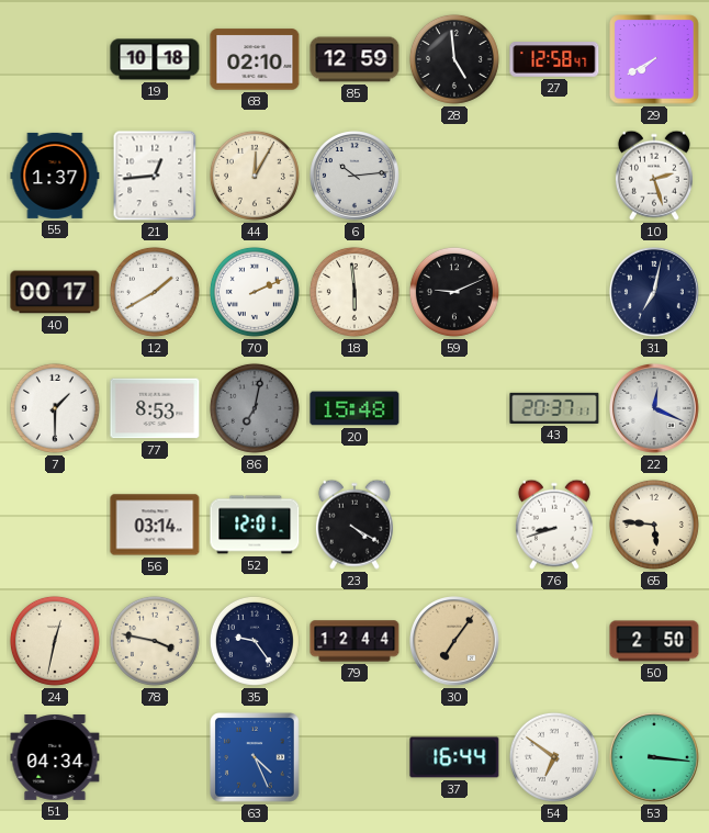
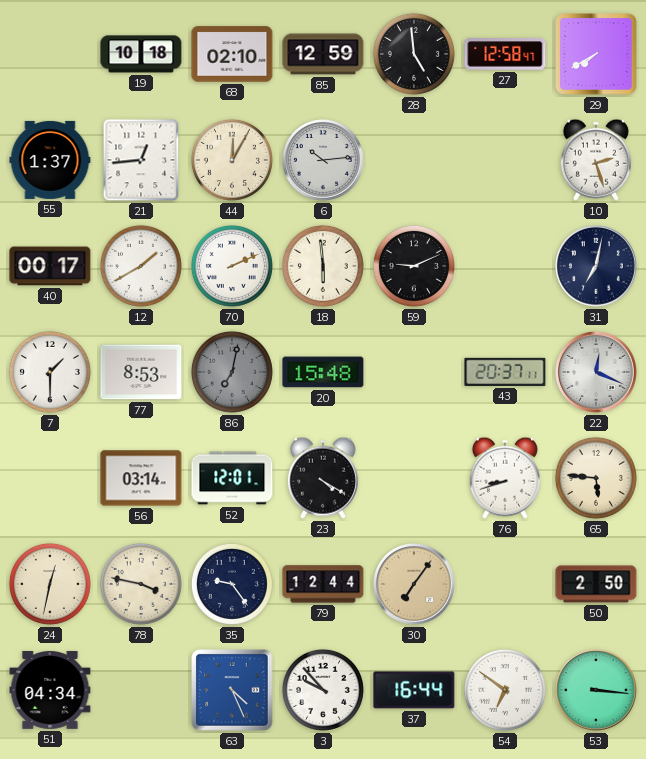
3: none -> 9:53
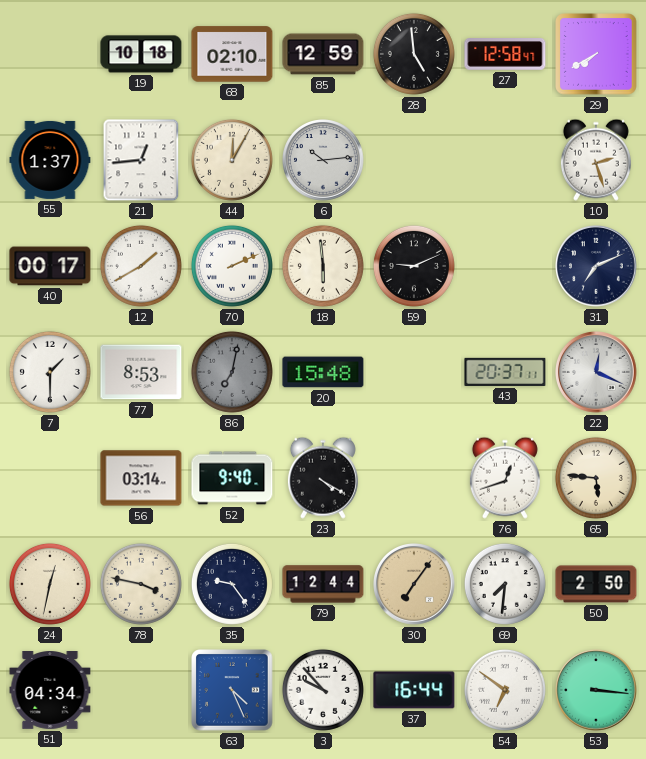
31: 7:02 -> 7:11
52: 12:01 -> 9:40
76: 8:42 -> 12:42
69: none -> 7:31
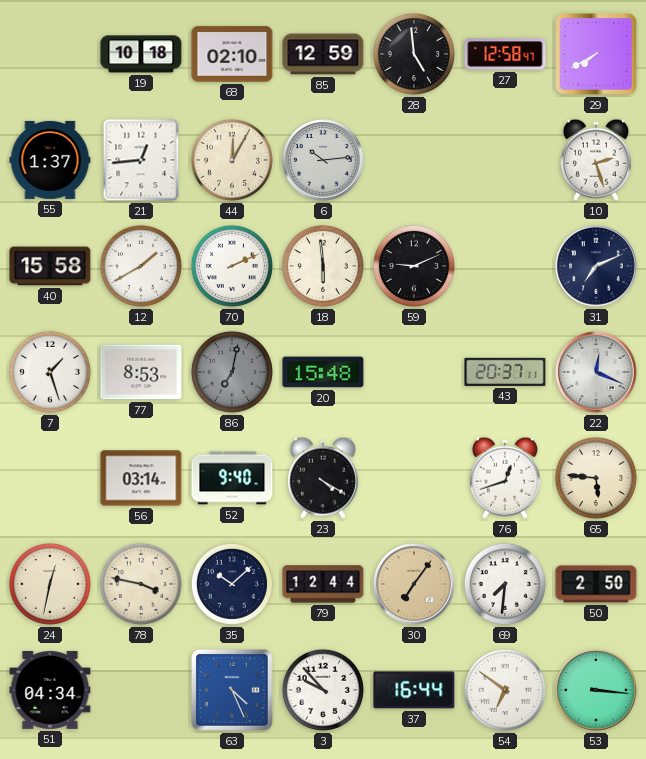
40: 00:17 -> 15:58
7: 1:30 -> 1:27
35: 9:24 -> 10:08
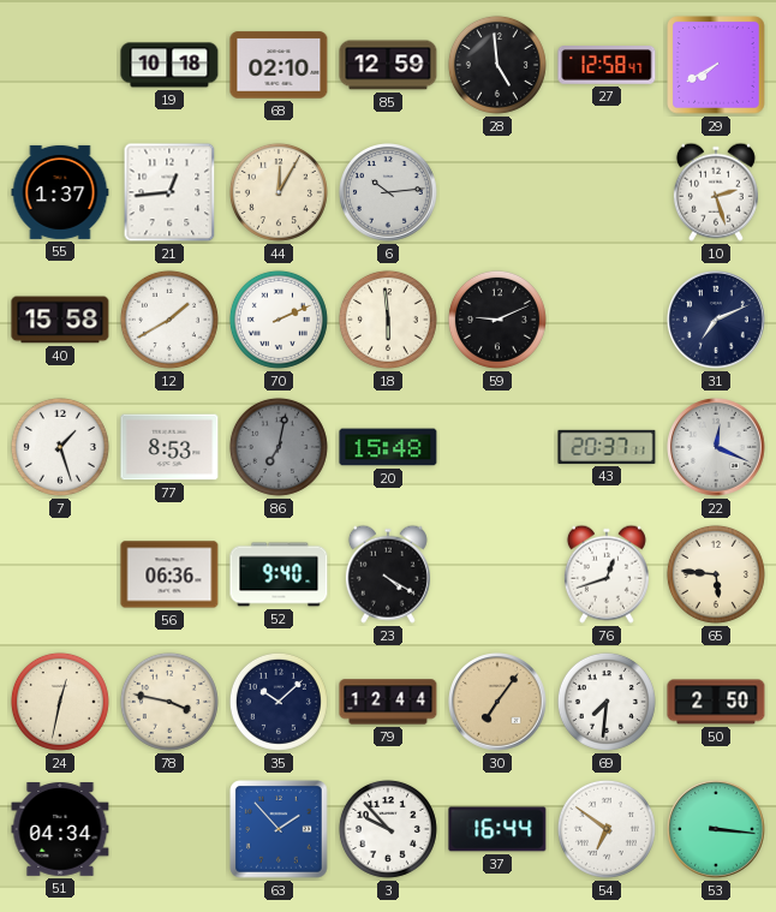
56: 03:14 -> 06:36
63: 4:26 -> 1:53
